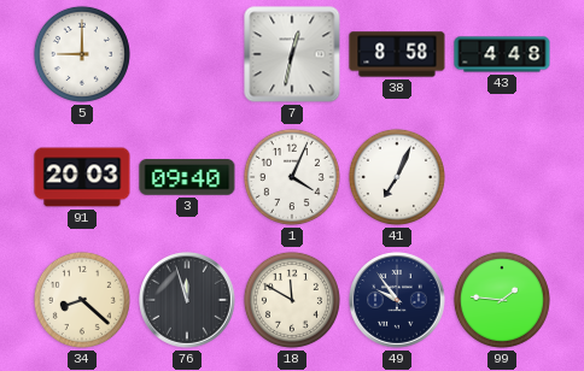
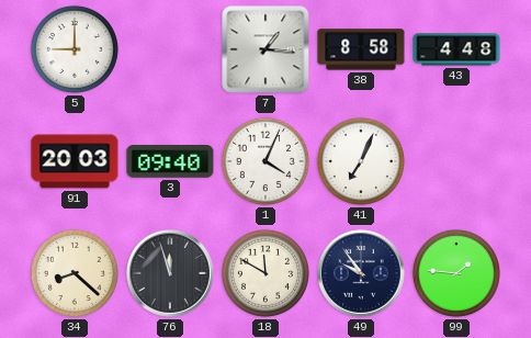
7: 12:32 -> 1:16
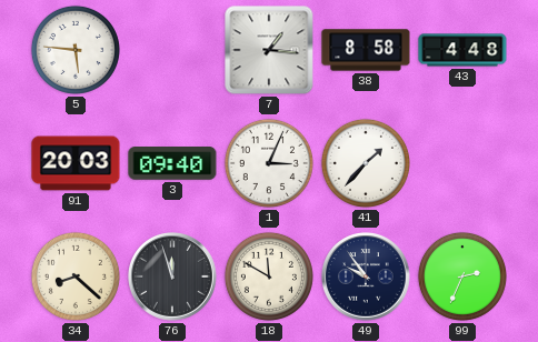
5: 9:00 -> 5:46
1: 4:04 -> 3:04
41: 7:04 -> 1:37
99: 1:46 -> 2:34
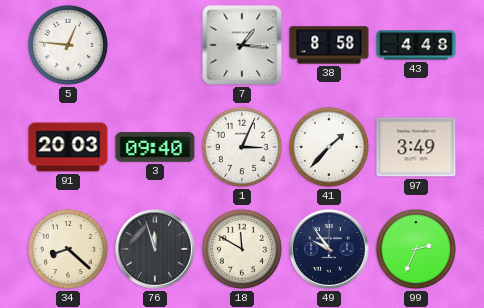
5: 5:46 -> 12:46
97: none -> 3:49
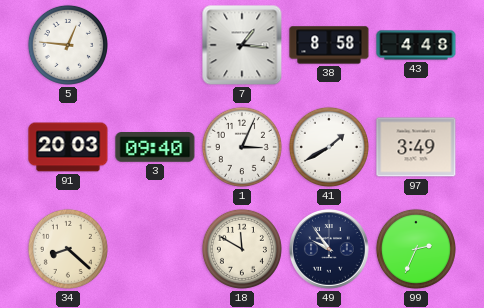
41: 1:37 -> 1:40
76: 11:57 -> none
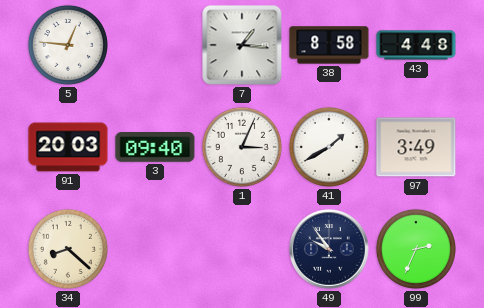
18: 11:50 -> none
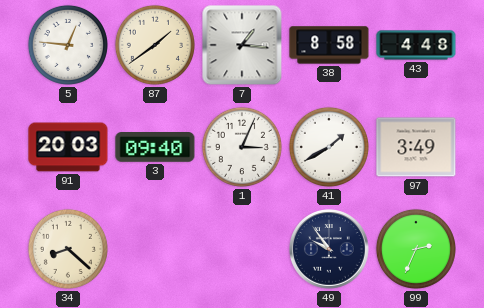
87: none -> 1:39
